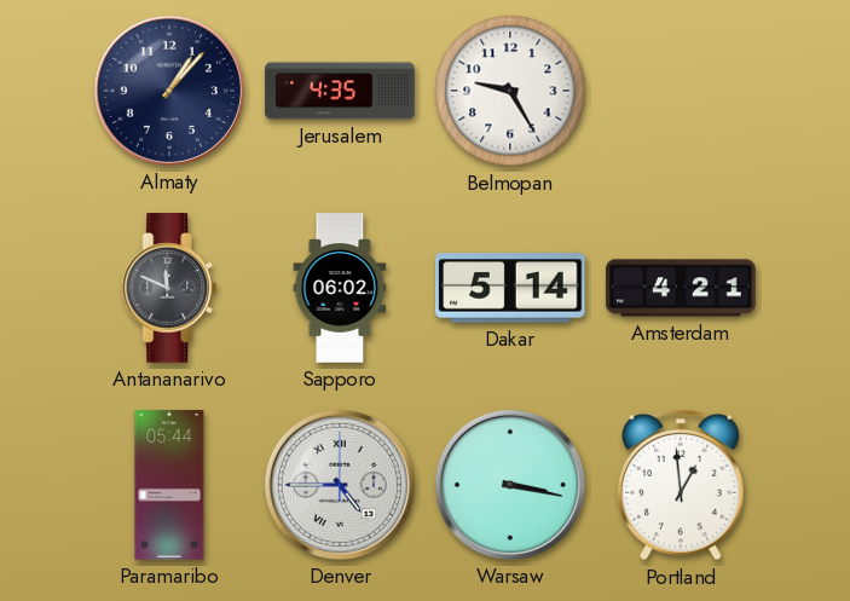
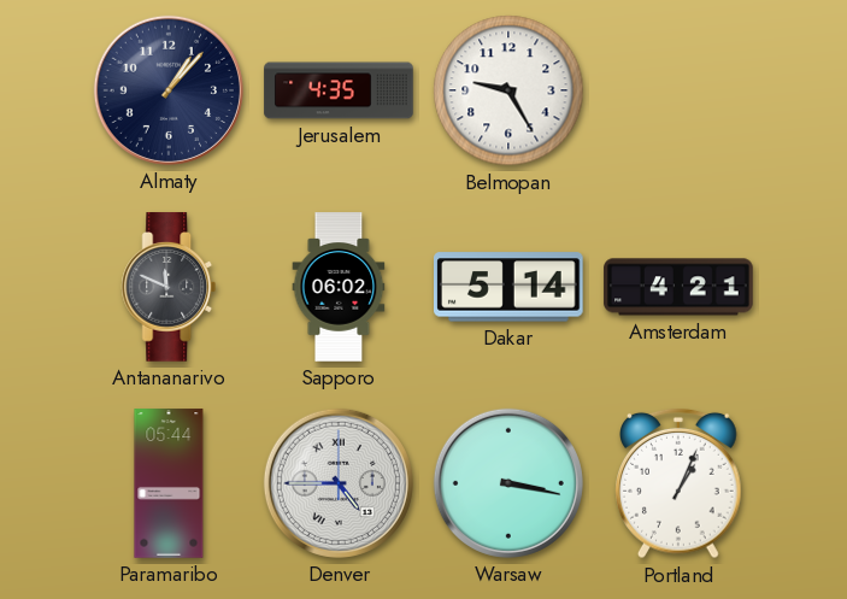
Portland: 12:59 -> 1:04
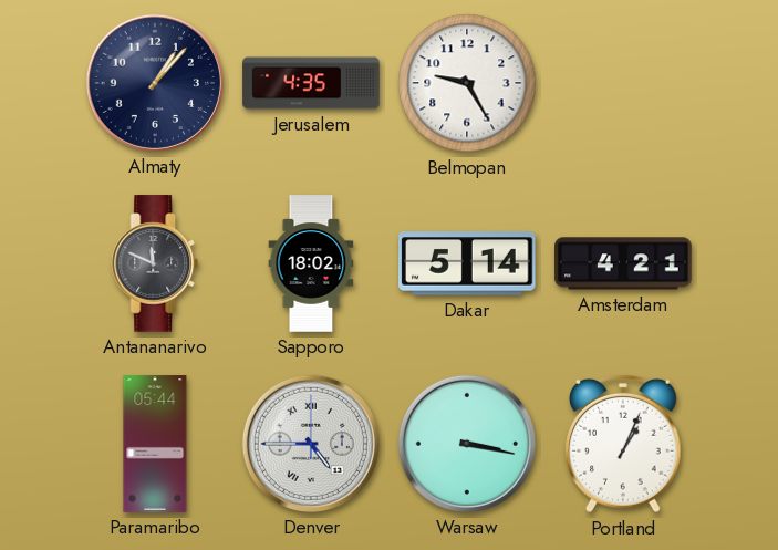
Sapporo: 06:02 -> 18:02
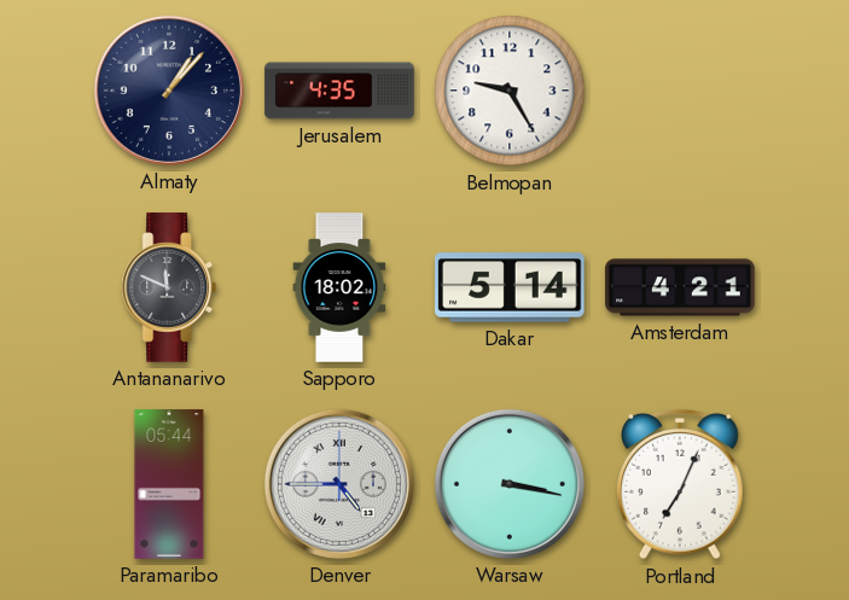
Portland: 1:04 -> 7:04
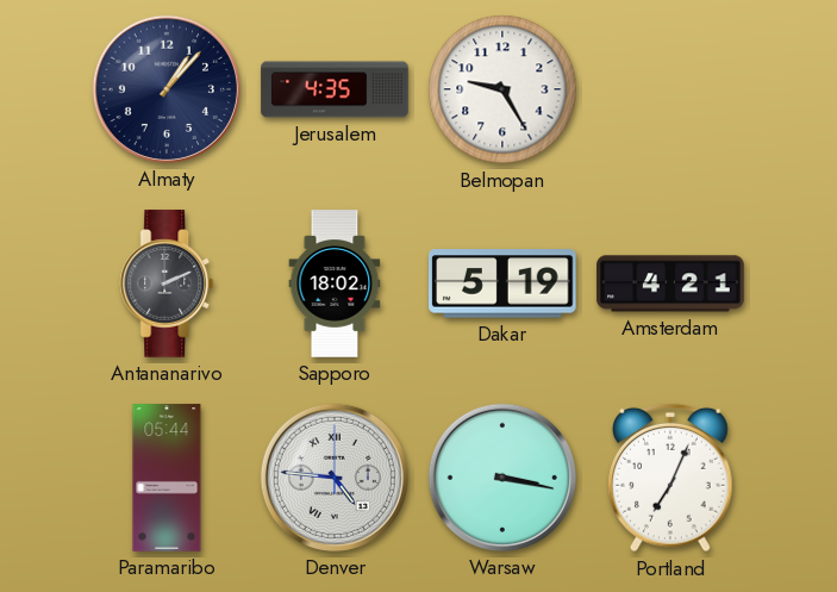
Antananarivo: 11:49 -> 2:11
Dakar: 5:14 -> 5:19
Denver: 4:45 -> 4:46
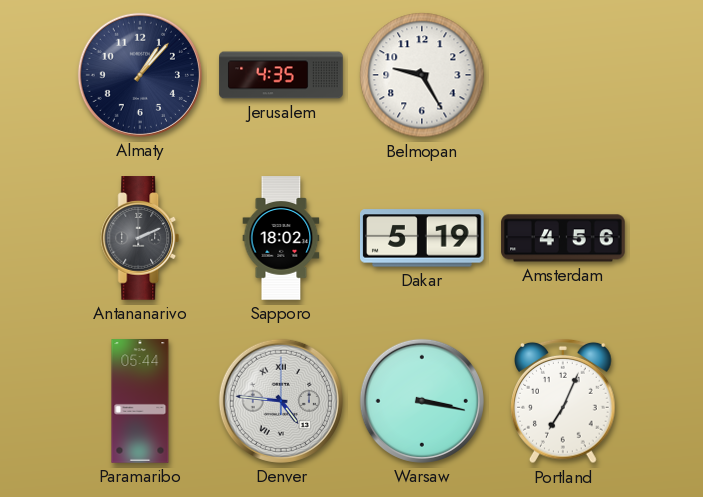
Amsterdam: 4:21 -> 4:56
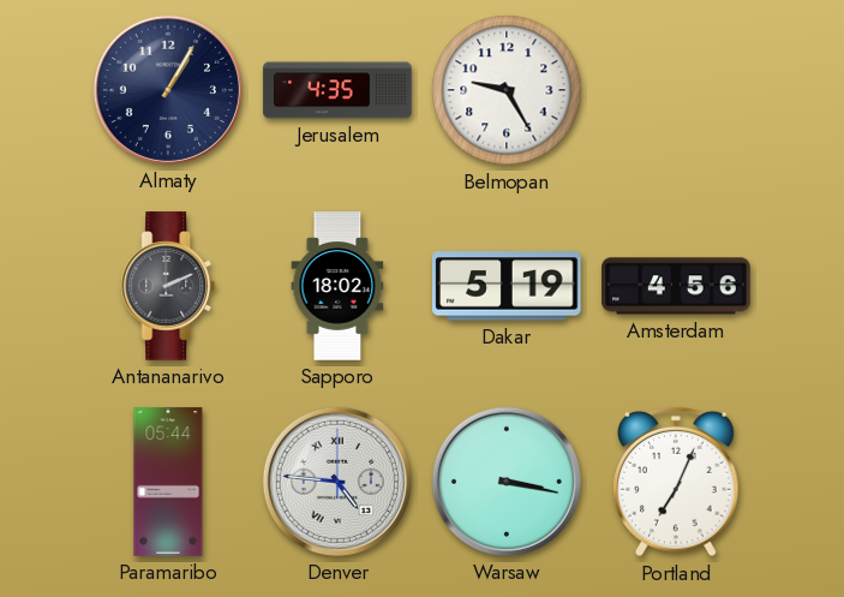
Almaty: 1:07 -> 1:05
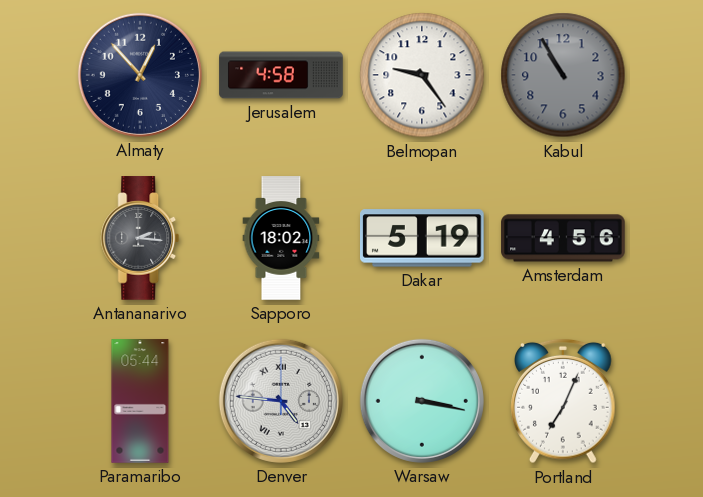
Almaty: 1:05 -> 12:53
Jerusalem: 4:35 -> 4:58
Belmopan: 9:25 -> 9:24
Kabul: none -> 10:55
Antananarivo: 2:11 -> 2:16
